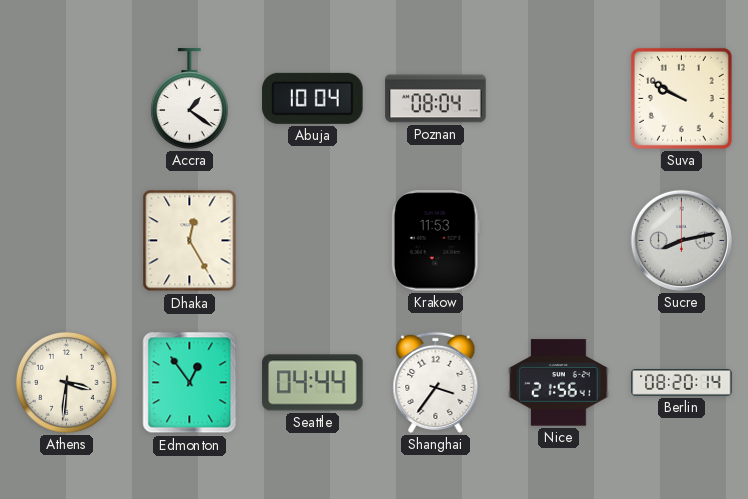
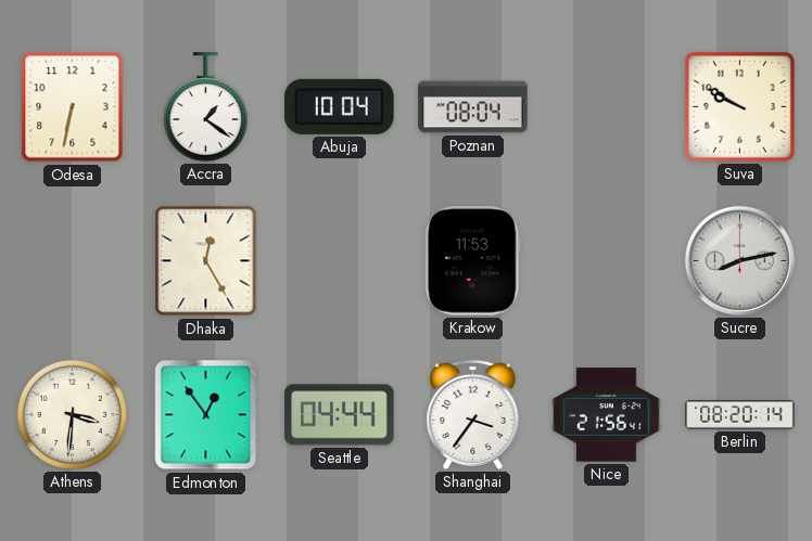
Odesa: none -> 6:32
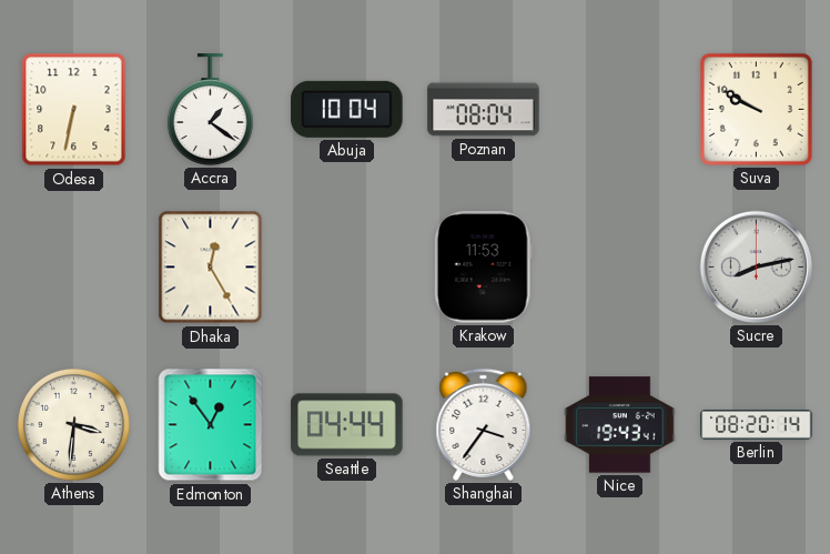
Nice: 21:56 -> 19:43
